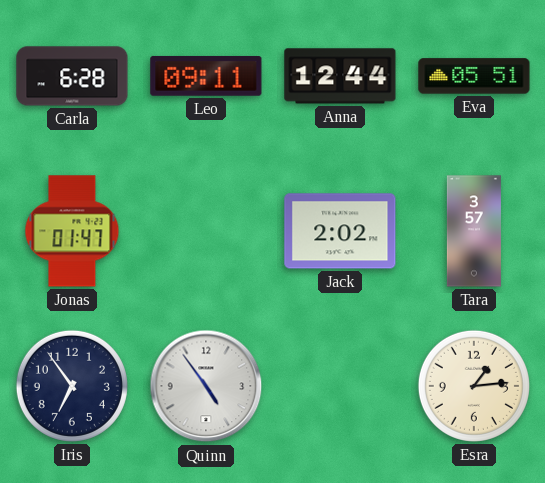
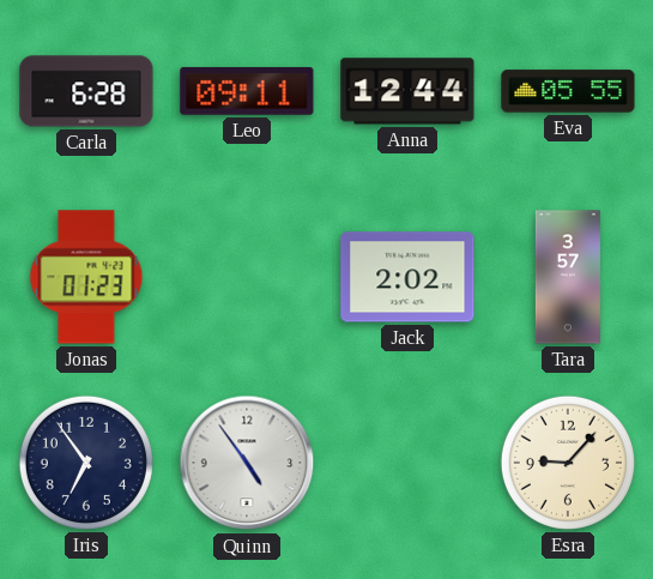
Eva: 05:51 -> 05:55
Jonas: 01:47 -> 01:23
Esra: 1:14 -> 9:07
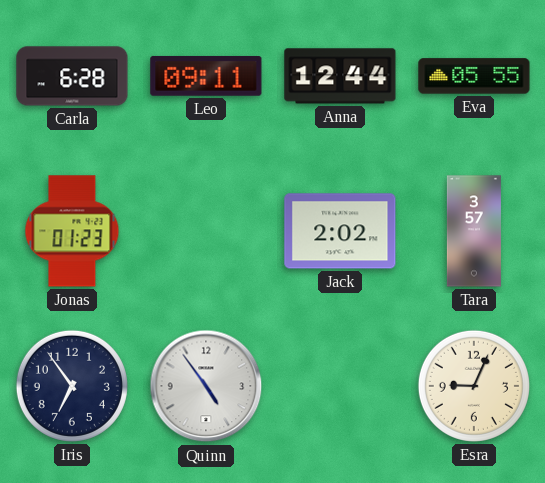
Esra: 9:07 -> 9:04
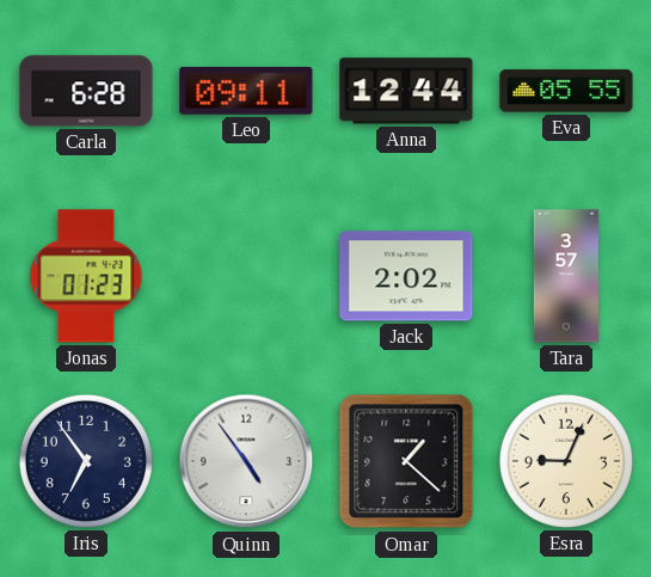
Omar: none -> 1:22
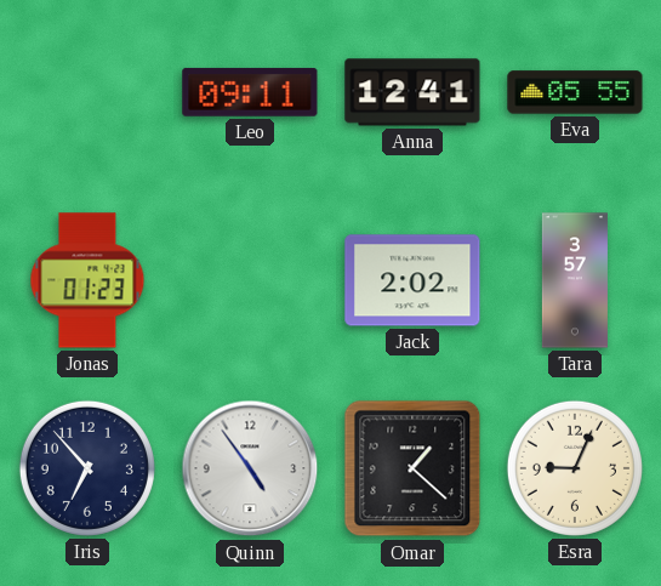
Carla: 6:28 -> none
Anna: 12:44 -> 12:41
Iris: 6:54 -> 6:53
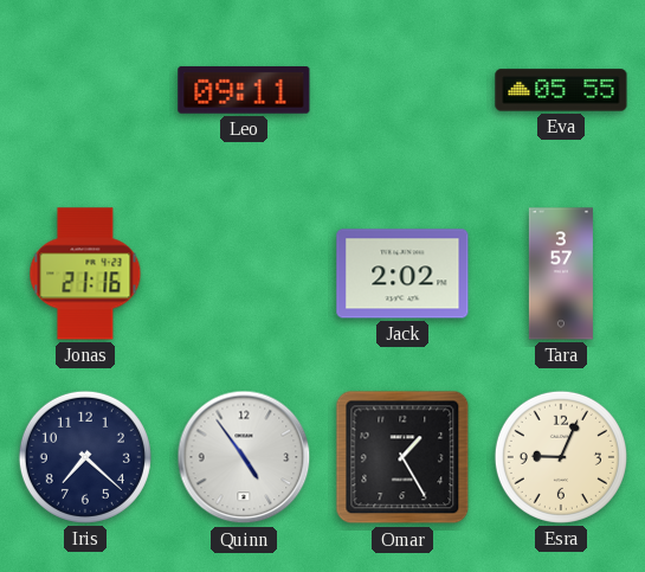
Anna: 12:41 -> none
Jonas: 01:23 -> 21:16
Iris: 6:53 -> 7:22
Omar: 1:22 -> 1:25
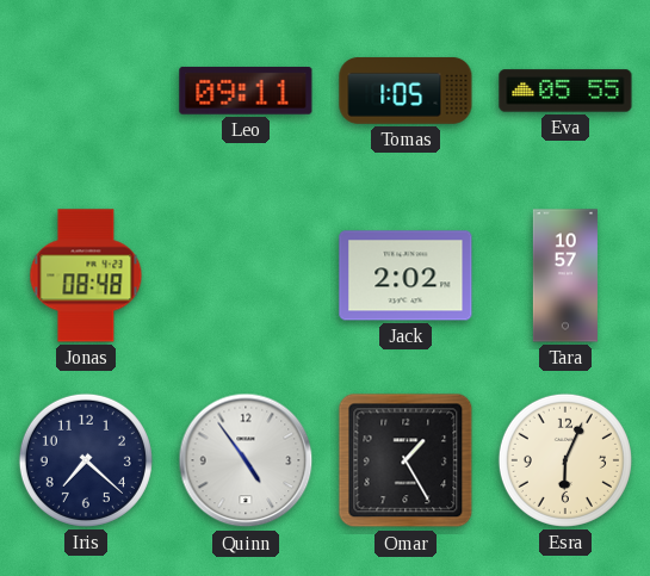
Tomas: none -> 1:05
Jonas: 21:16 -> 08:48
Tara: 3:57 -> 10:57
Esra: 9:04 -> 6:04
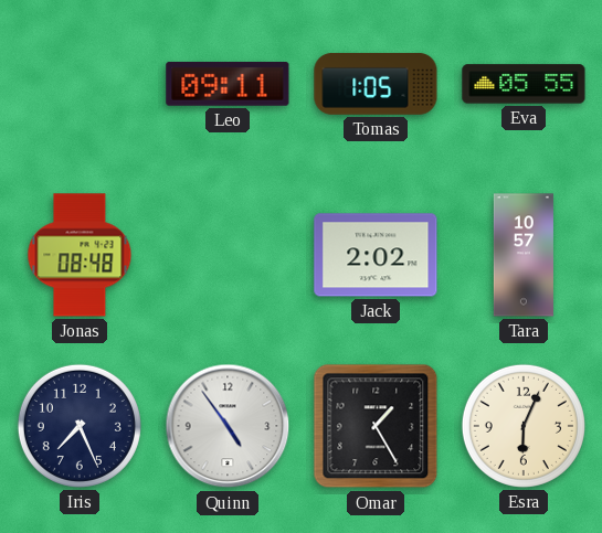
Iris: 7:22 -> 7:26
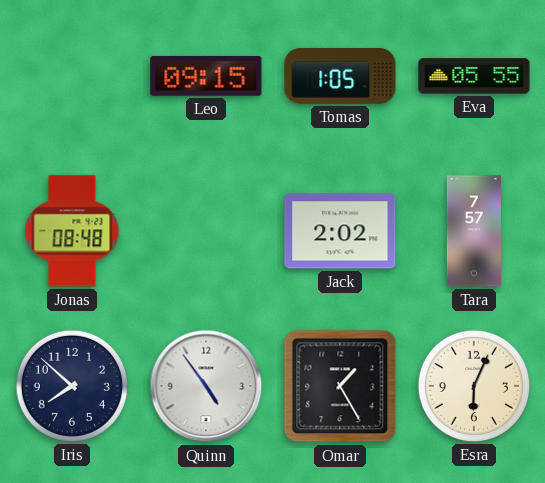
Leo: 09:11 -> 09:15
Tara: 10:57 -> 7:57
Iris: 7:26 -> 7:52
